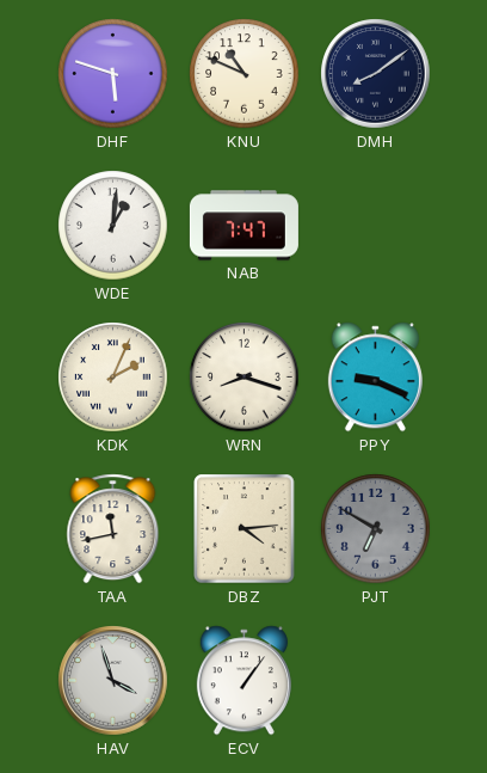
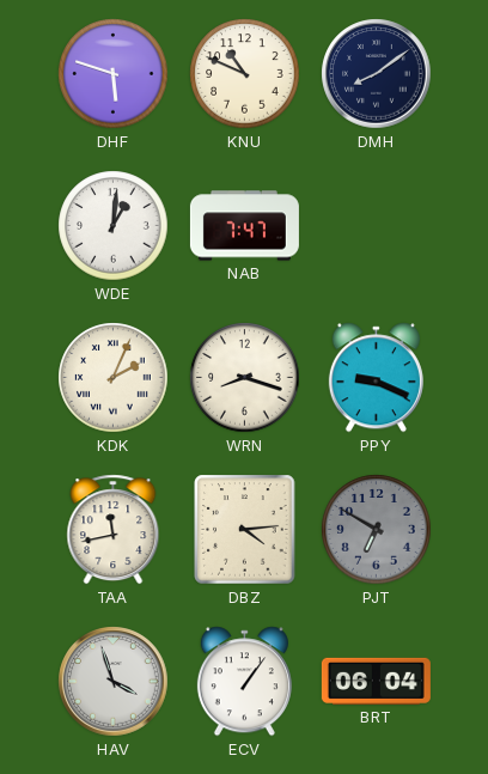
BRT: none -> 06:04
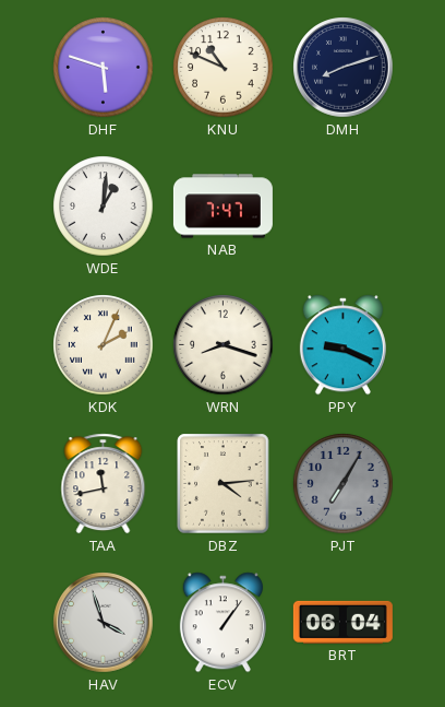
DMH: 8:09 -> 8:12
PJT: 6:50 -> 7:05
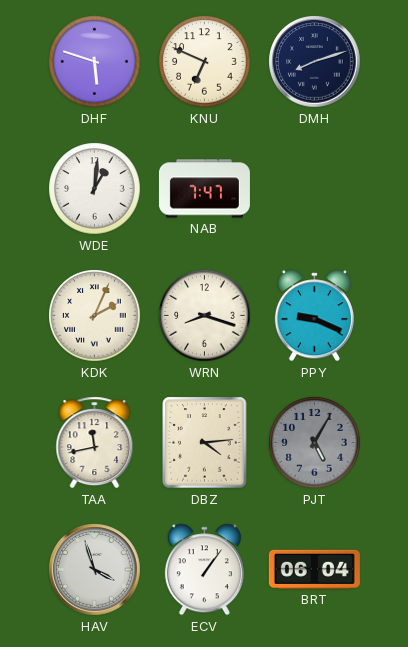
KNU: 10:49 -> 6:49
PJT: 7:05 -> 5:05
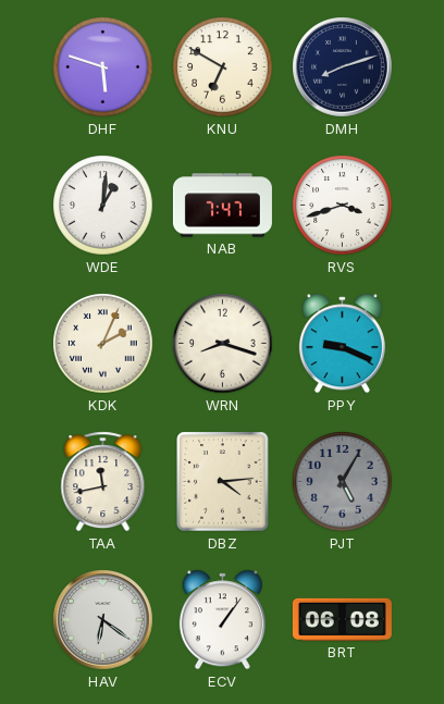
KNU: 6:49 -> 6:50
RVS: none -> 3:42
HAV: 3:57 -> 6:21
BRT: 06:04 -> 06:08
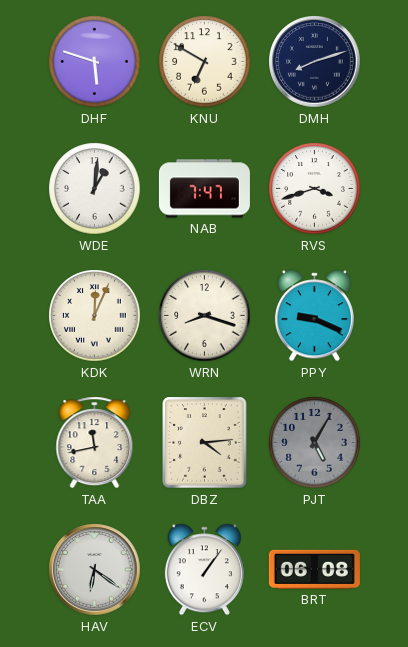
KDK: 2:04 -> 12:04
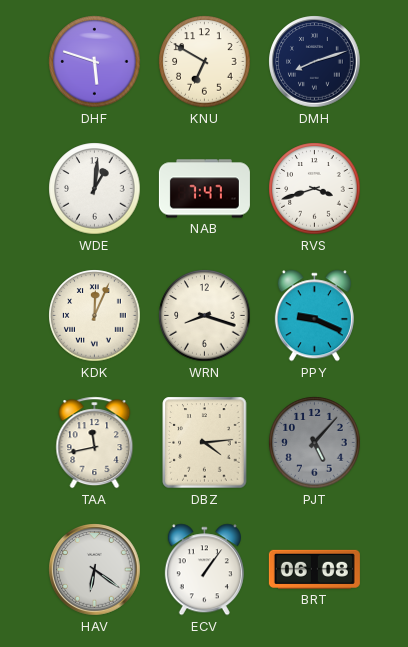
PJT: 5:05 -> 5:07
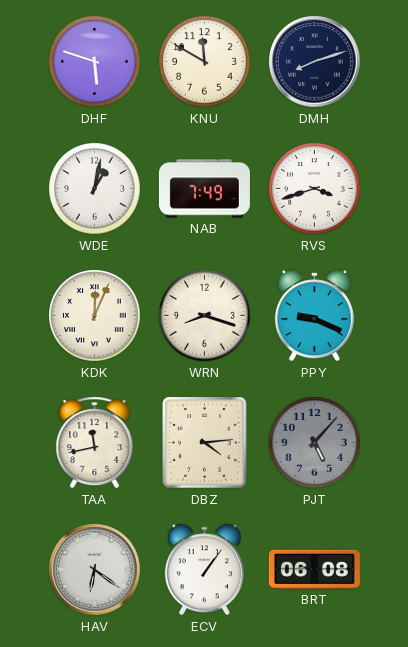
KNU: 6:50 -> 11:50
WDE: 1:01 -> 1:02
NAB: 7:47 -> 7:49
